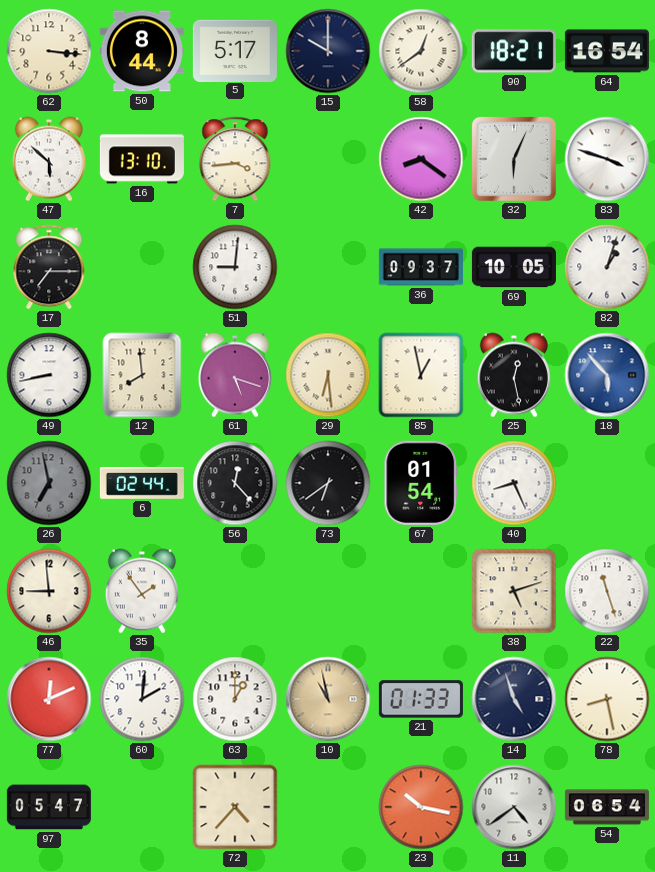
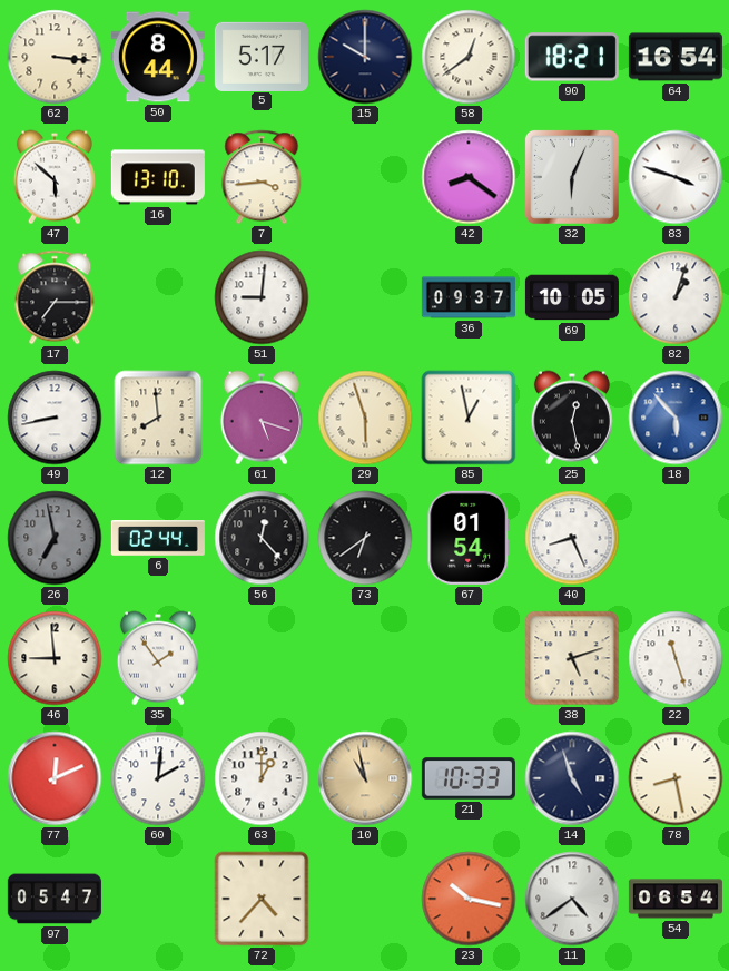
29: 6:29 -> 5:57
21: 01:33 -> 10:33
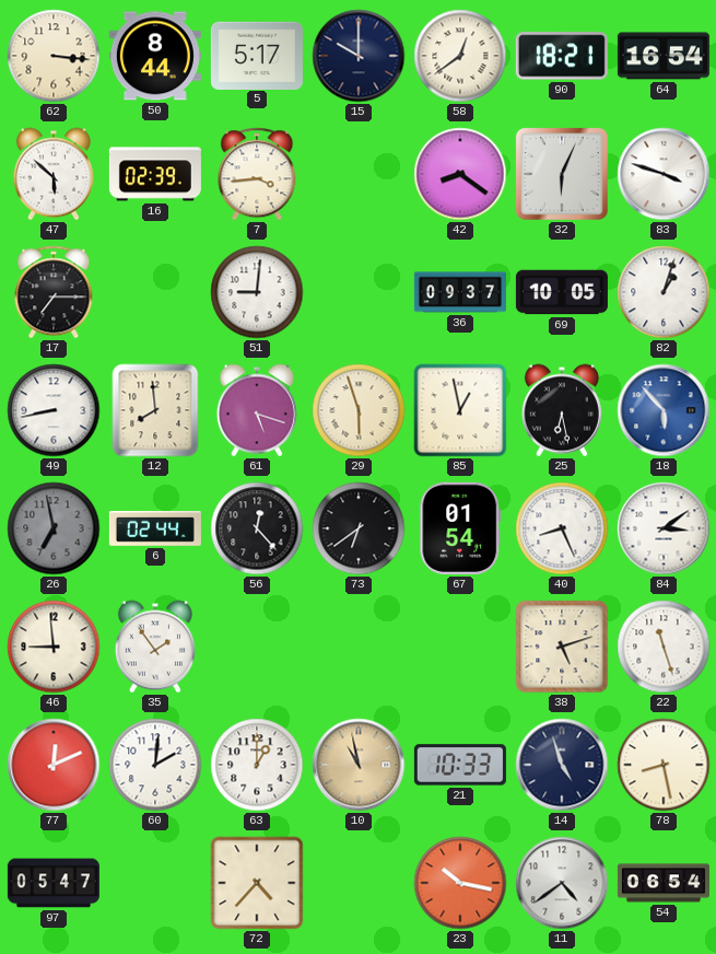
16: 13:10 -> 02:39
25: 12:28 -> 6:28
84: none -> 3:09
